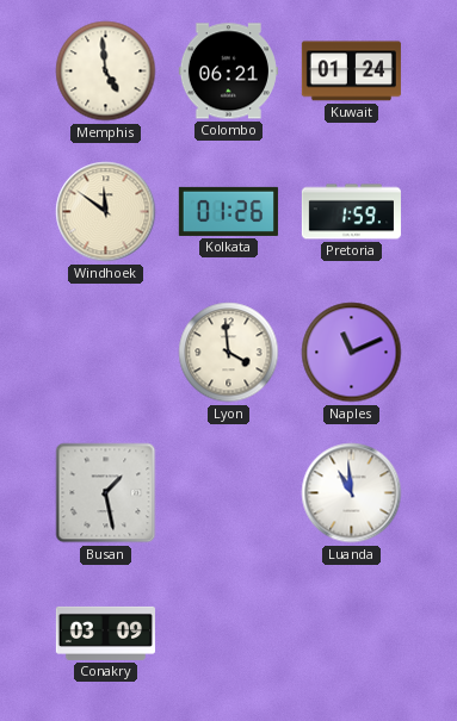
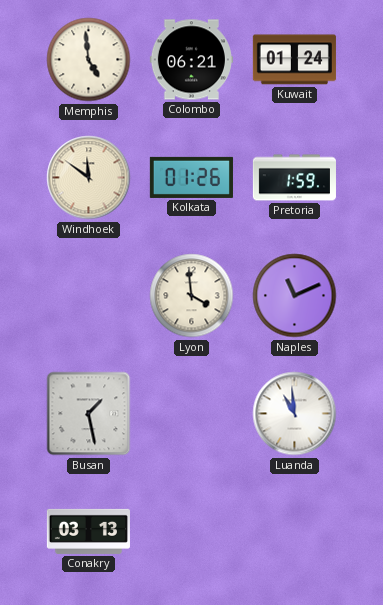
Conakry: 03:09 -> 03:13
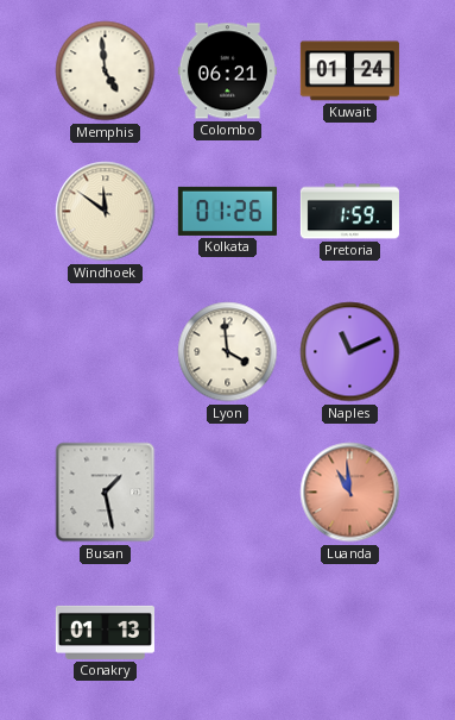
Luanda dial: white -> salmon
Conakry: 03:13 -> 01:13
